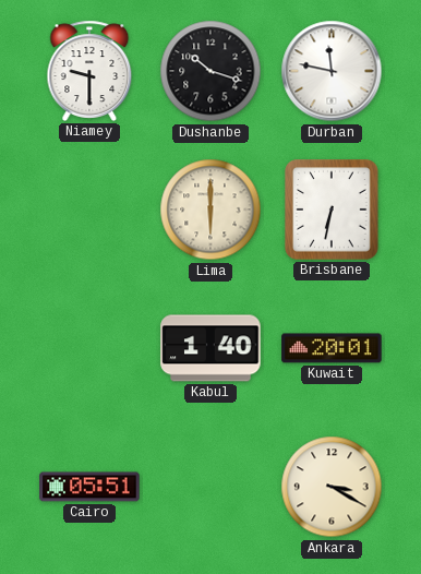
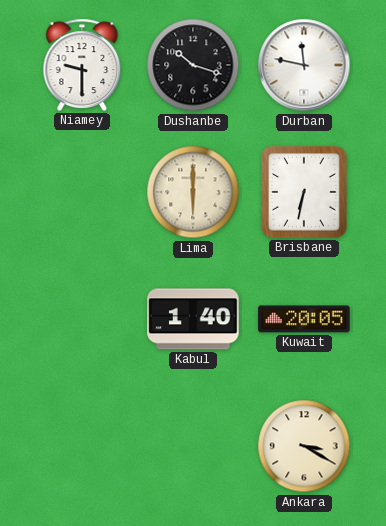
Kuwait: 20:01 -> 20:05
Cairo: 05:51 -> none
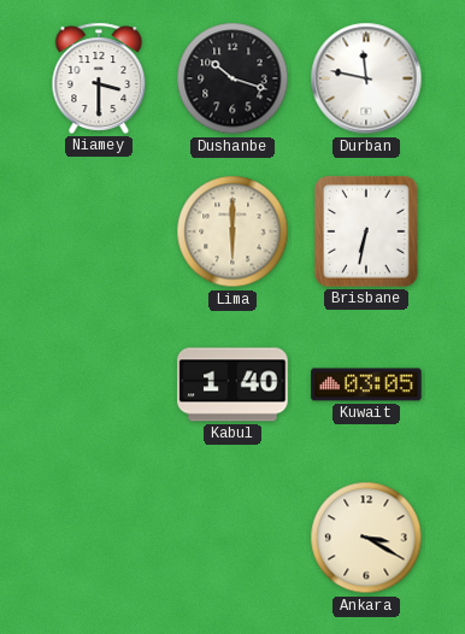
Niamey: 9:30 -> 3:30
Kuwait: 20:05 -> 03:05
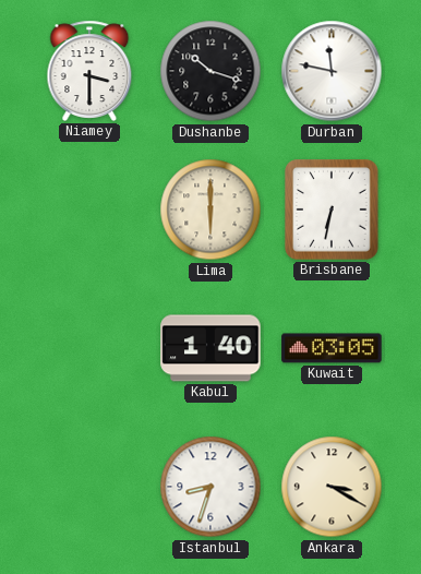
Istanbul: none -> 8:33
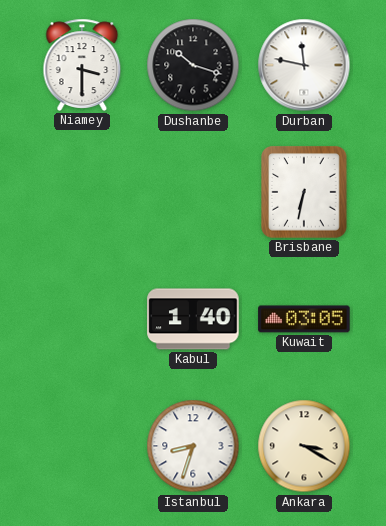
Lima: 6:00 -> none
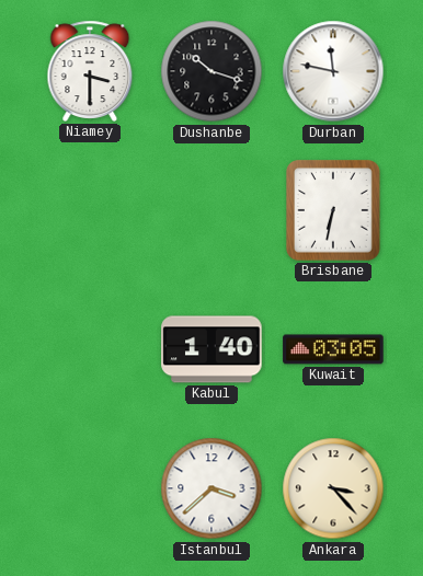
Istanbul: 8:33 -> 3:38
Ankara: 3:20 -> 3:23
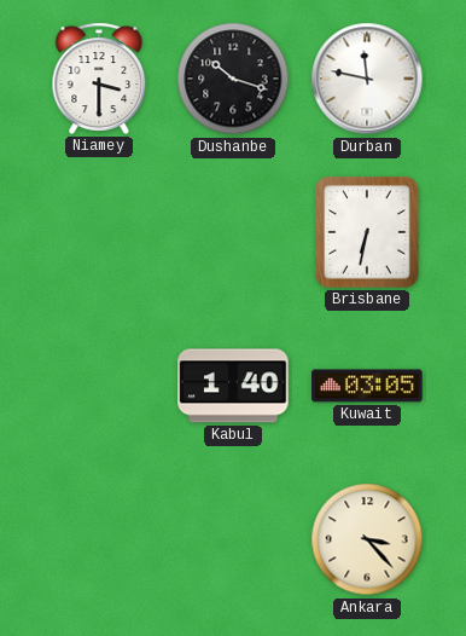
Istanbul: 3:38 -> none
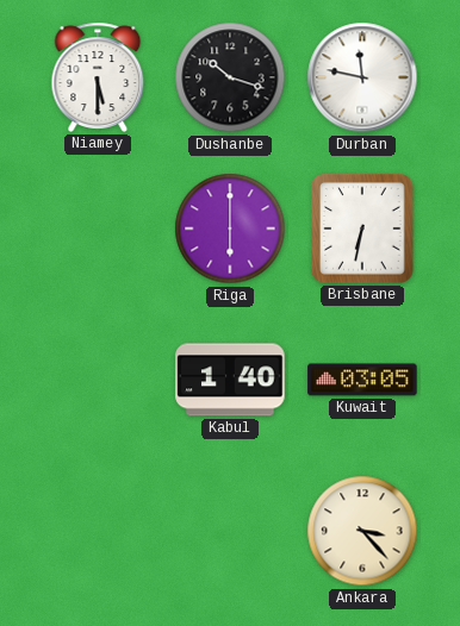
Niamey: 3:30 -> 5:30
Riga: none -> 6:00
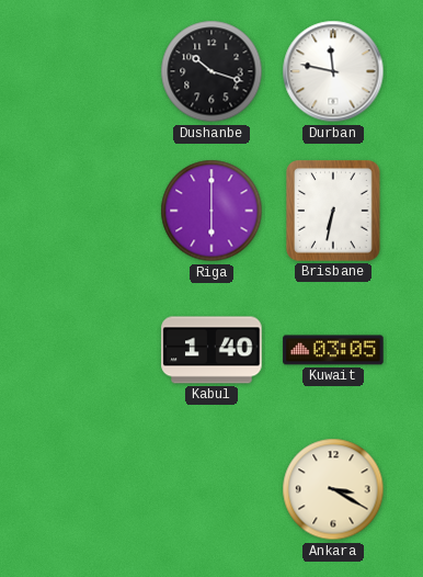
Niamey: 5:30 -> none
Ankara: 3:23 -> 3:20
